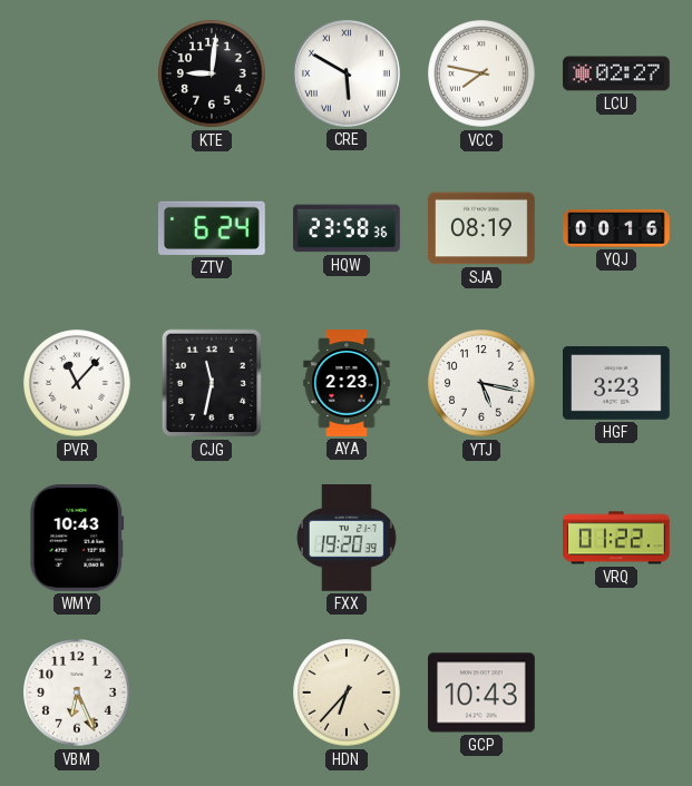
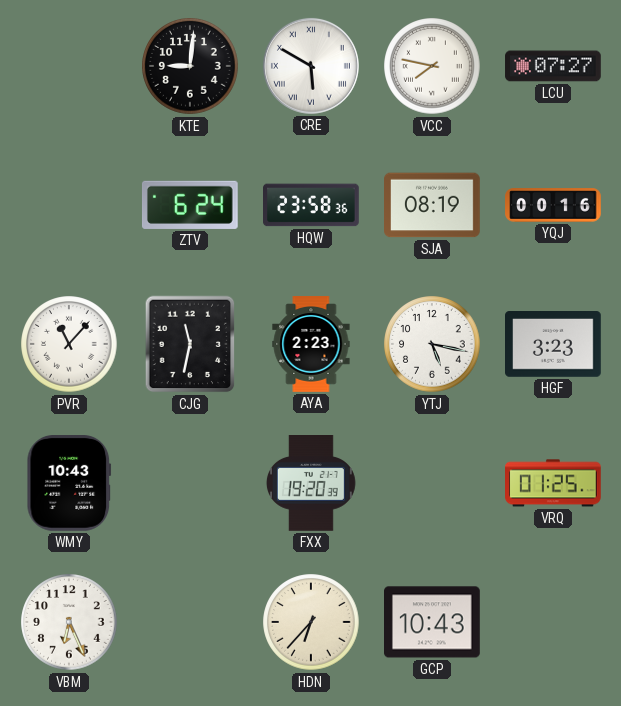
LCU: 02:27 -> 07:27
VRQ: 01:22 -> 01:25
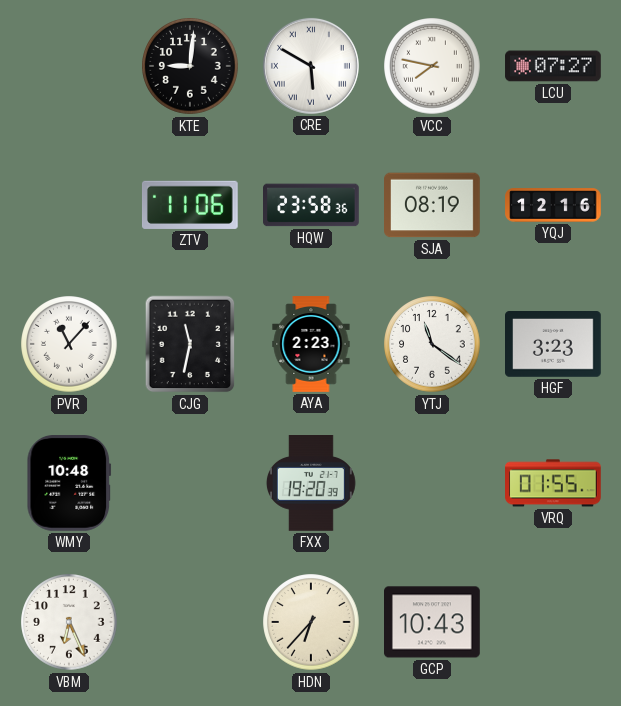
ZTV: 6:24 -> 11:06
YQJ: 00:16 -> 12:16
YTJ: 5:17 -> 11:21
WMY: 10:43 -> 10:48
VRQ: 01:25 -> 01:55
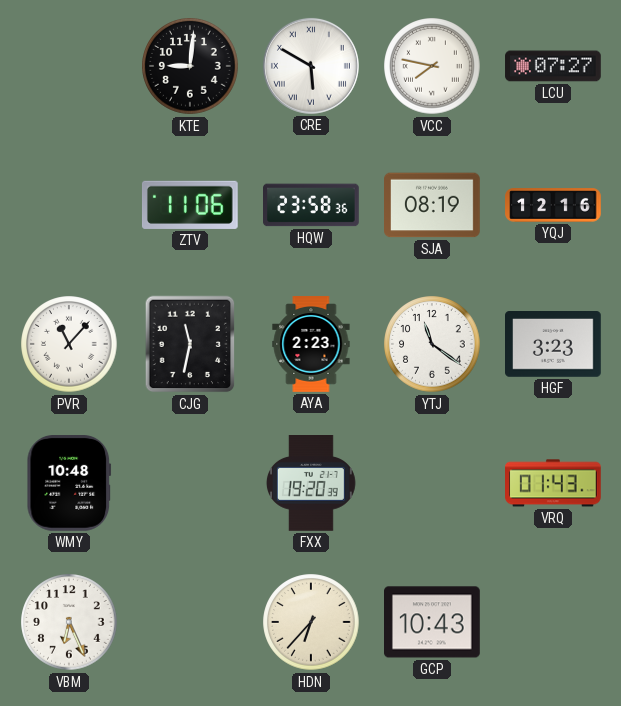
VRQ: 01:55 -> 01:43
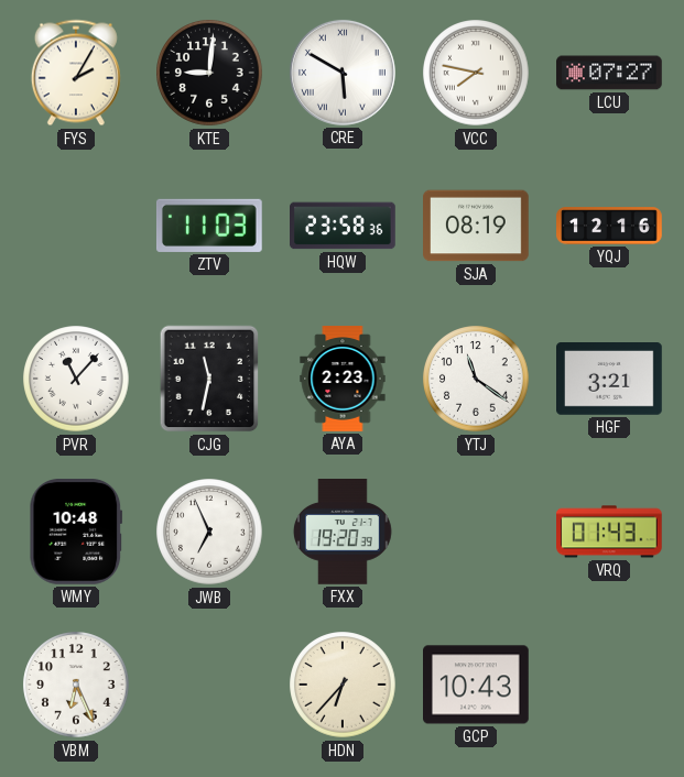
FYS: none -> 2:05
ZTV: 11:06 -> 11:03
HGF: 3:23 -> 3:21
JWB: none -> 6:56
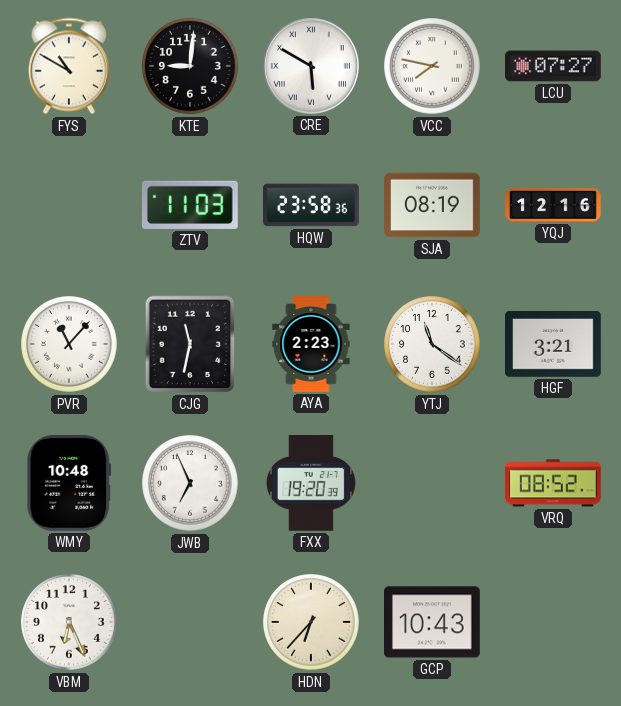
FYS: 2:05 -> 10:50
VRQ: 01:43 -> 08:52
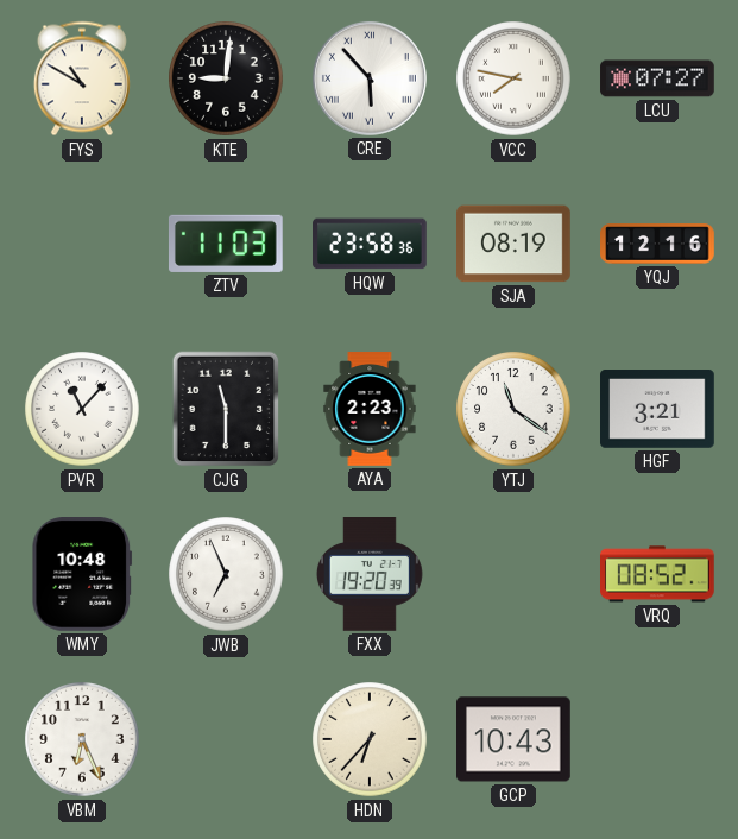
CRE: 5:50 -> 5:53
CJG: 11:32 -> 11:30
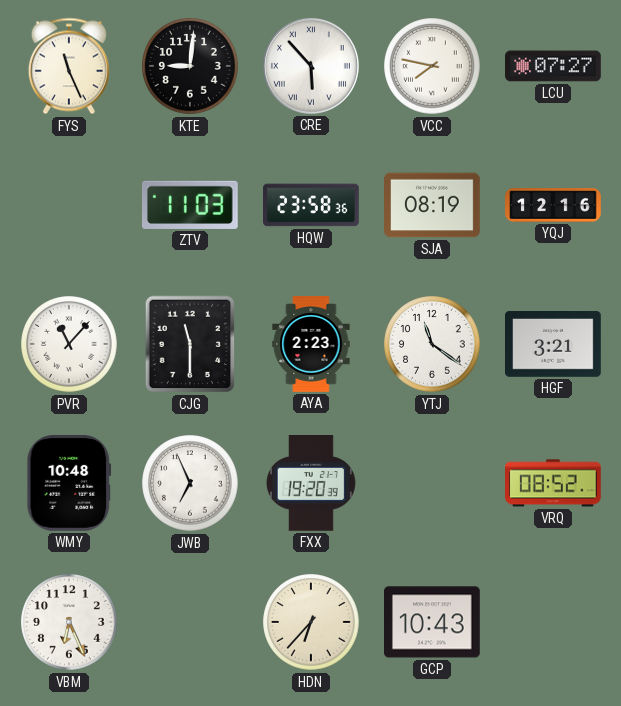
FYS: 10:50 -> 11:26
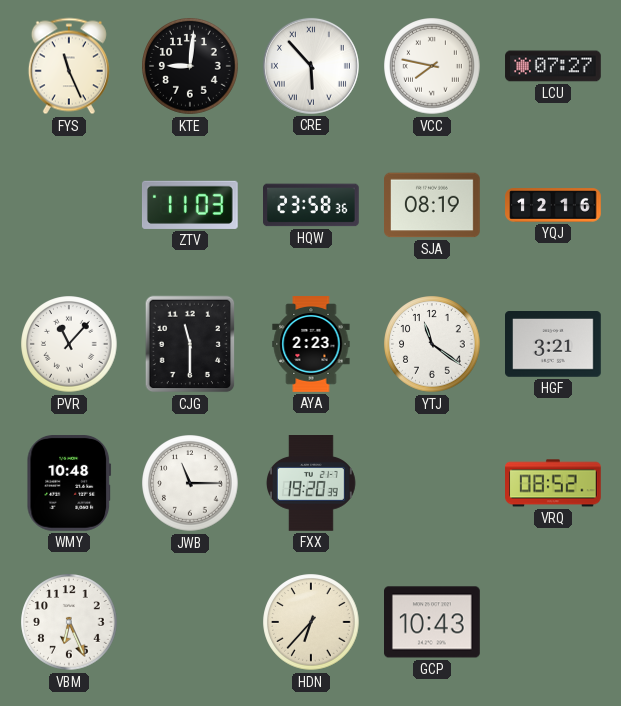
JWB: 6:56 -> 11:15
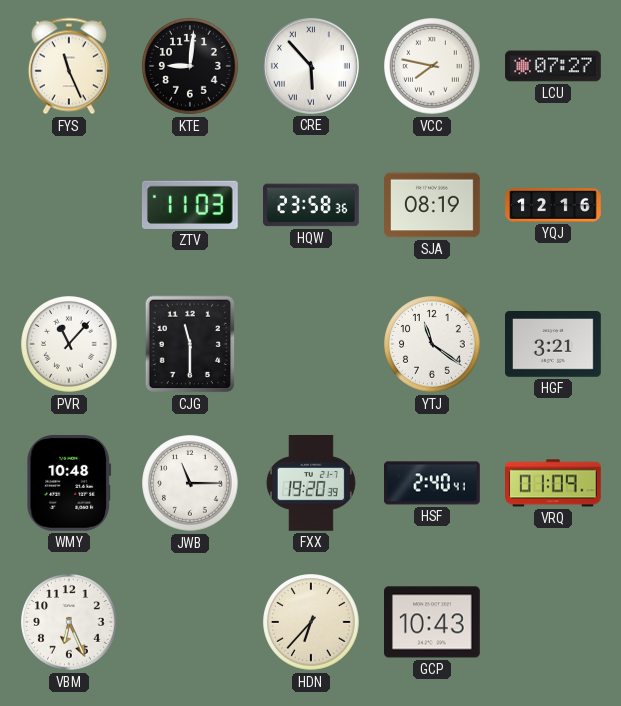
AYA: 2:23 -> none
HSF: none -> 2:40
VRQ: 08:52 -> 01:09
